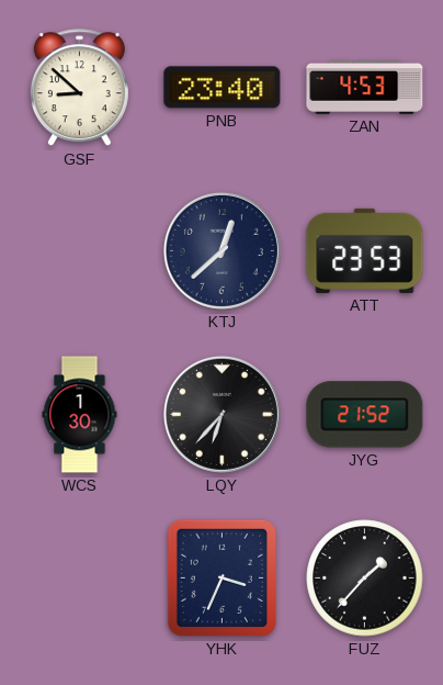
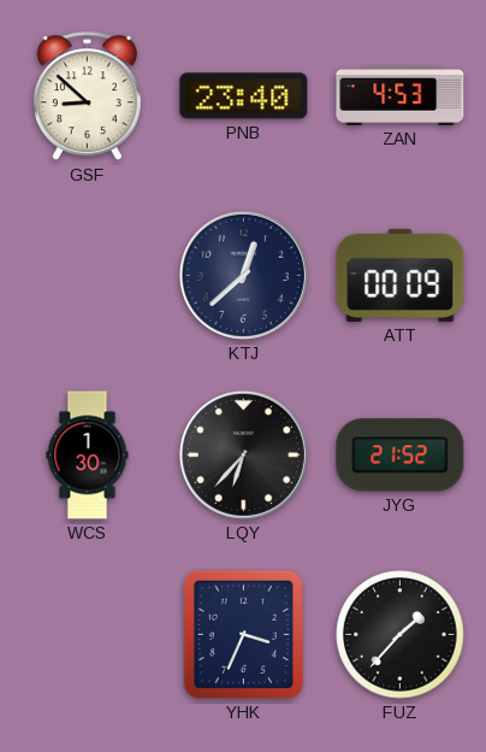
ATT: 23:53 -> 00:09
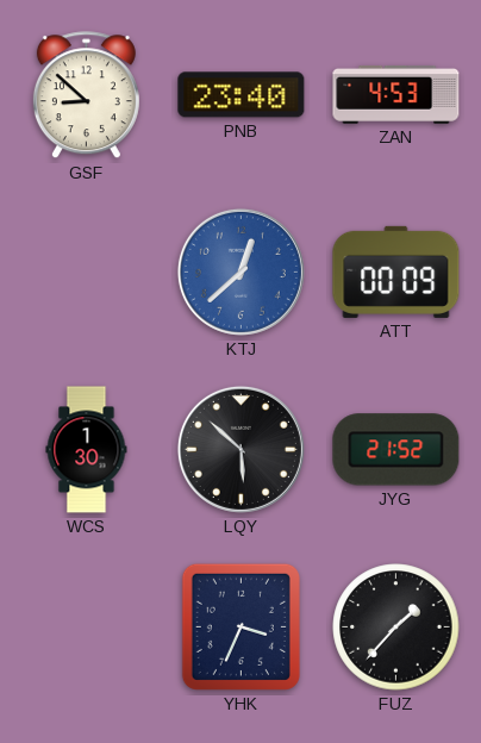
KTJ dial: navy -> blue
LQY: 6:37 -> 5:52
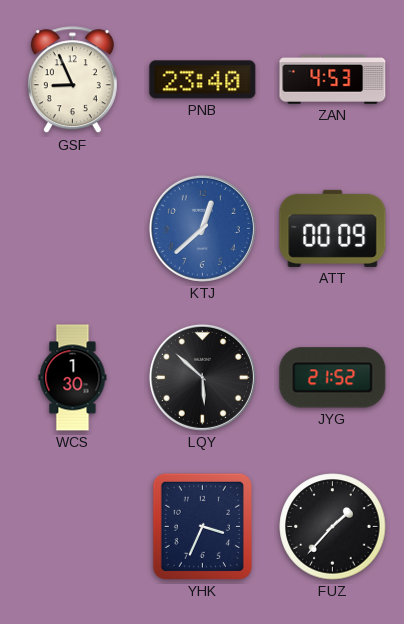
GSF: 8:52 -> 8:56
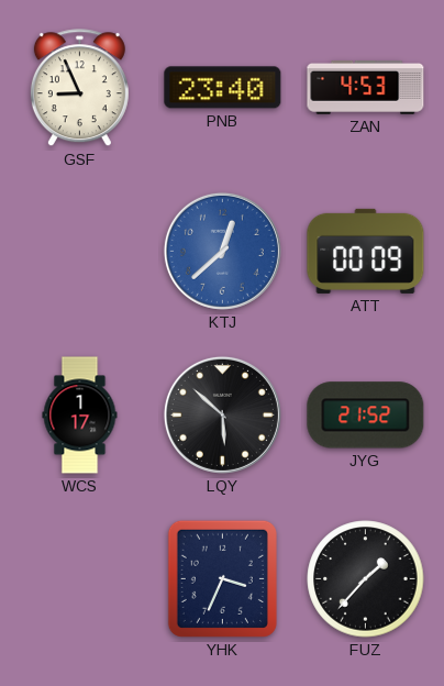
WCS: 1:30 -> 1:17
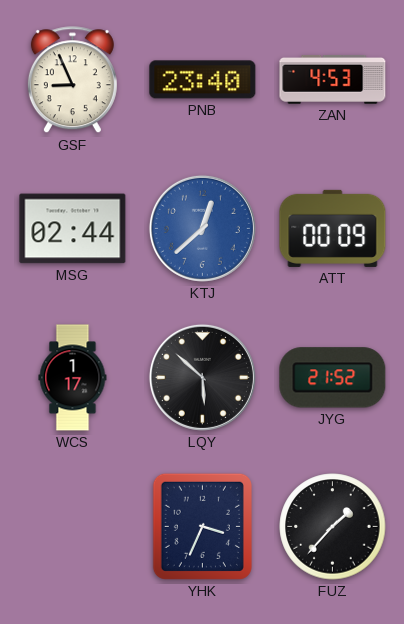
MSG: none -> 02:44
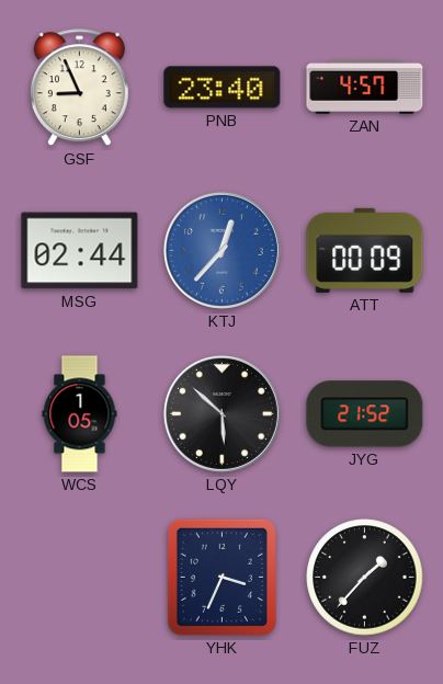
ZAN: 4:53 -> 4:57
KTJ: 12:38 -> 12:37
WCS: 1:17 -> 1:05
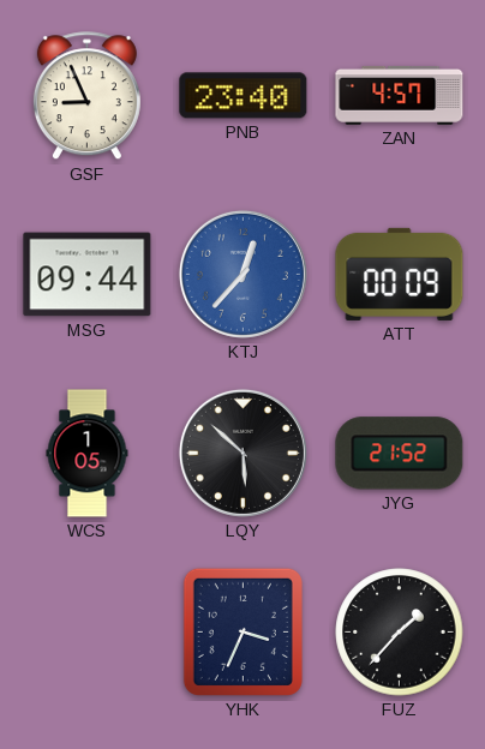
MSG: 02:44 -> 09:44
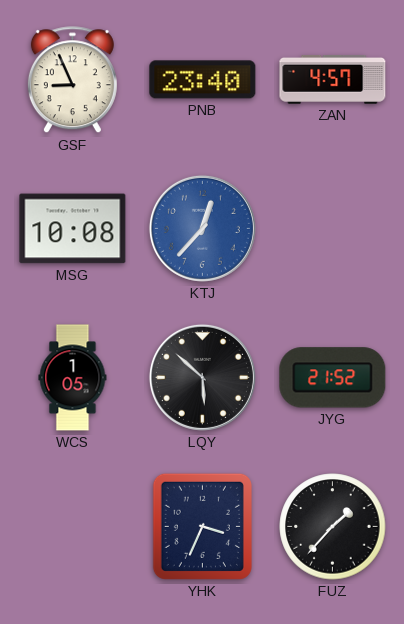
MSG: 09:44 -> 10:08
ATT: 00:09 -> none
